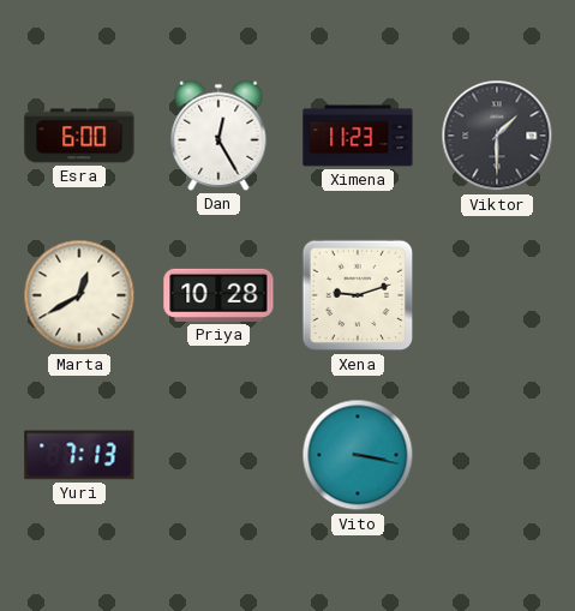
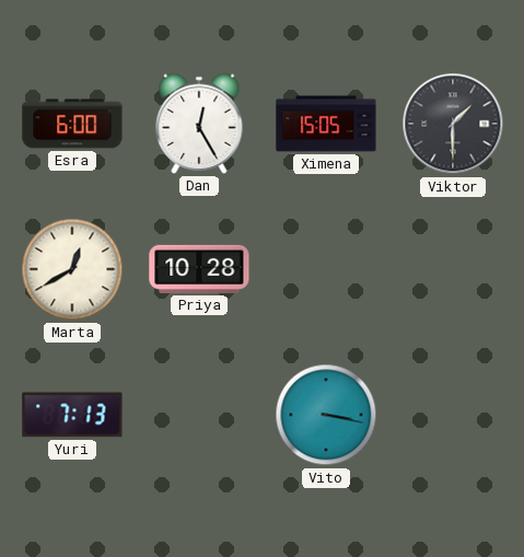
Ximena: 11:23 -> 15:05
Xena: 9:12 -> none
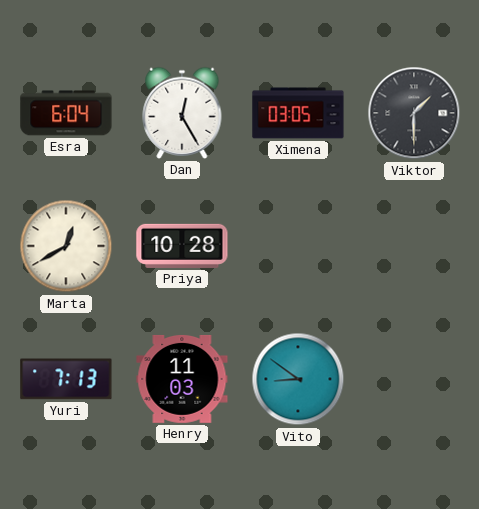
Esra: 6:00 -> 6:04
Ximena: 15:05 -> 03:05
Henry: none -> 11:03
Vito: 3:17 -> 8:51
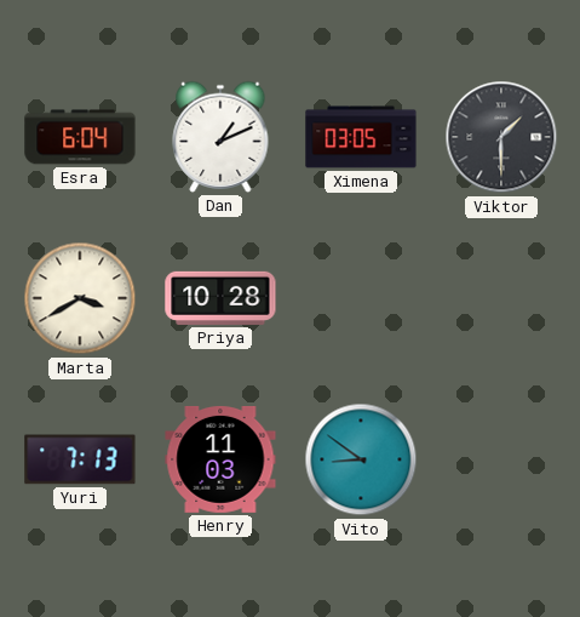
Dan: 12:25 -> 1:11
Marta: 12:40 -> 3:40
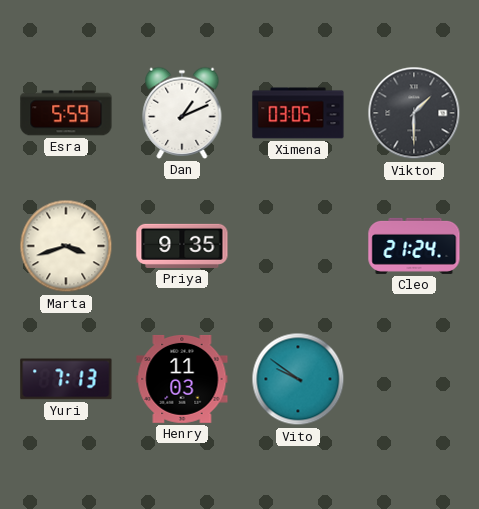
Esra: 6:04 -> 5:59
Marta: 3:40 -> 3:42
Priya: 10:28 -> 9:35
Cleo: none -> 21:24
Vito: 8:51 -> 9:51
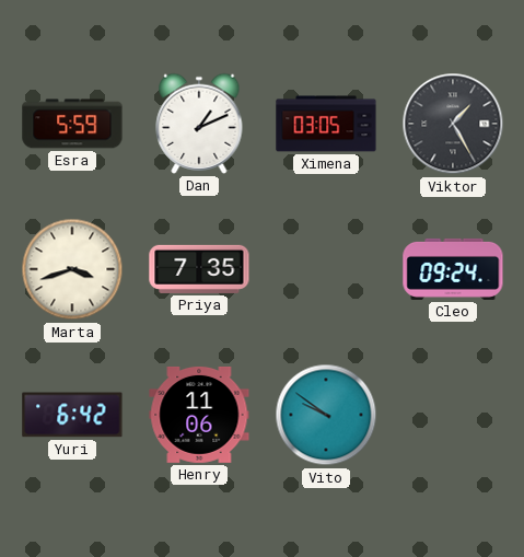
Viktor: 1:30 -> 1:25
Priya: 9:35 -> 7:35
Cleo: 21:24 -> 09:24
Yuri: 7:13 -> 6:42
Henry: 11:03 -> 11:06
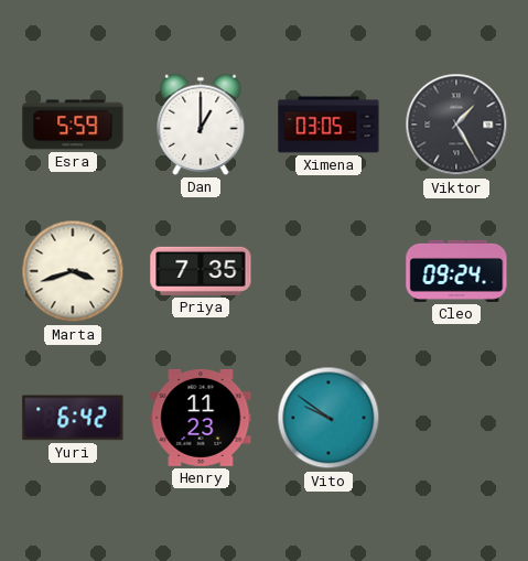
Dan: 1:11 -> 1:00
Henry: 11:06 -> 11:23
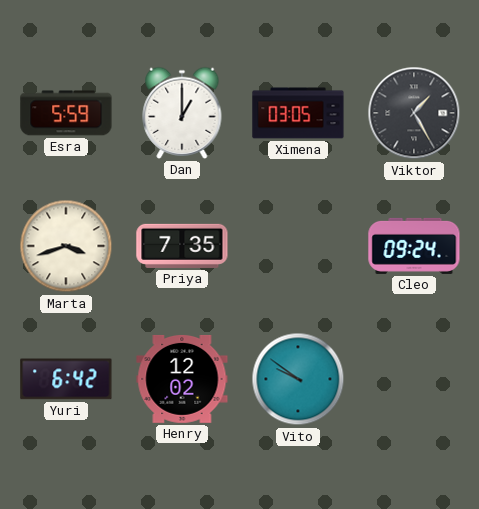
Henry: 11:23 -> 12:02
